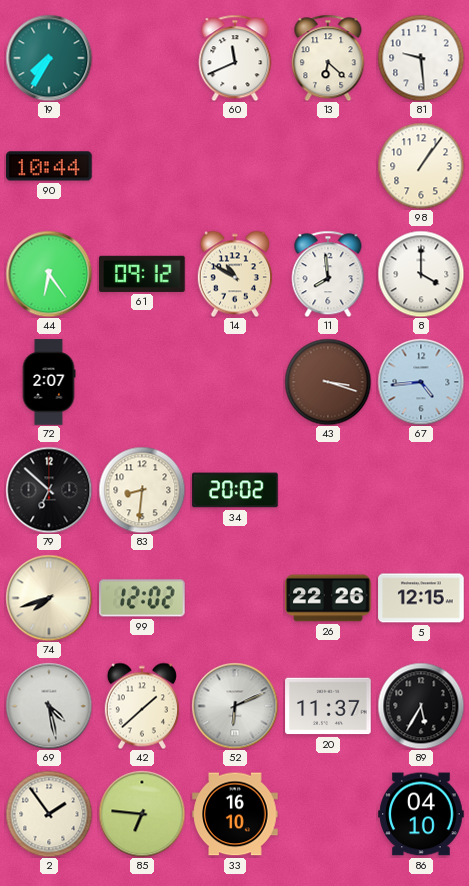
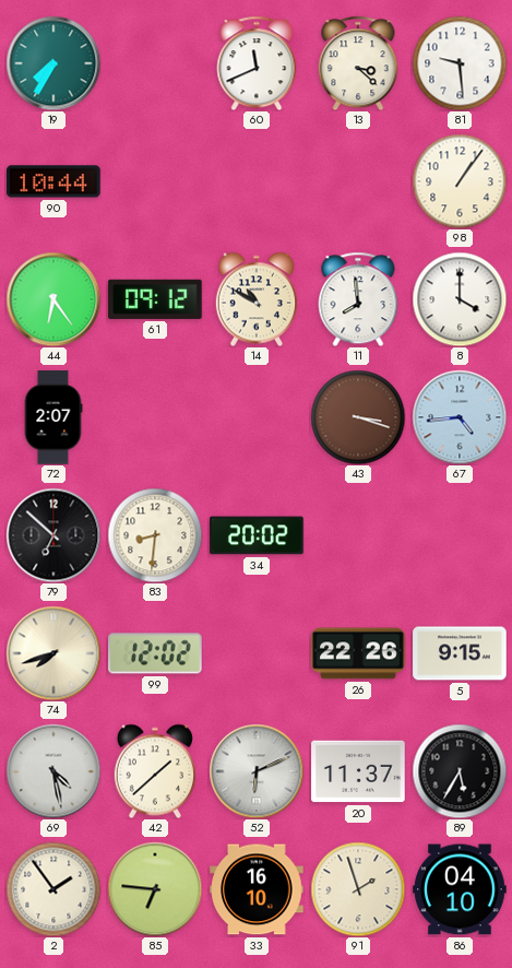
13: 6:22 -> 3:22
5: 12:15 -> 9:15
91: none -> 1:57
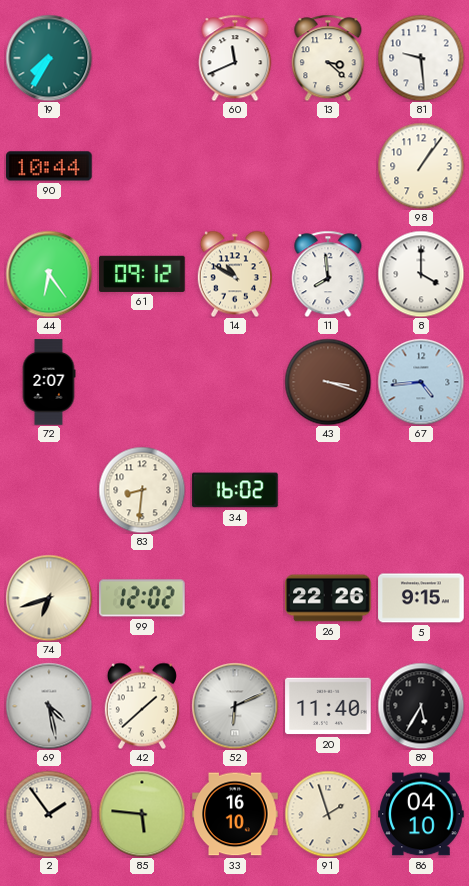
79: 6:52 -> none
34: 20:02 -> 16:02
74: 7:42 -> 6:42
20: 11:37 -> 11:40
85: 6:46 -> 5:46
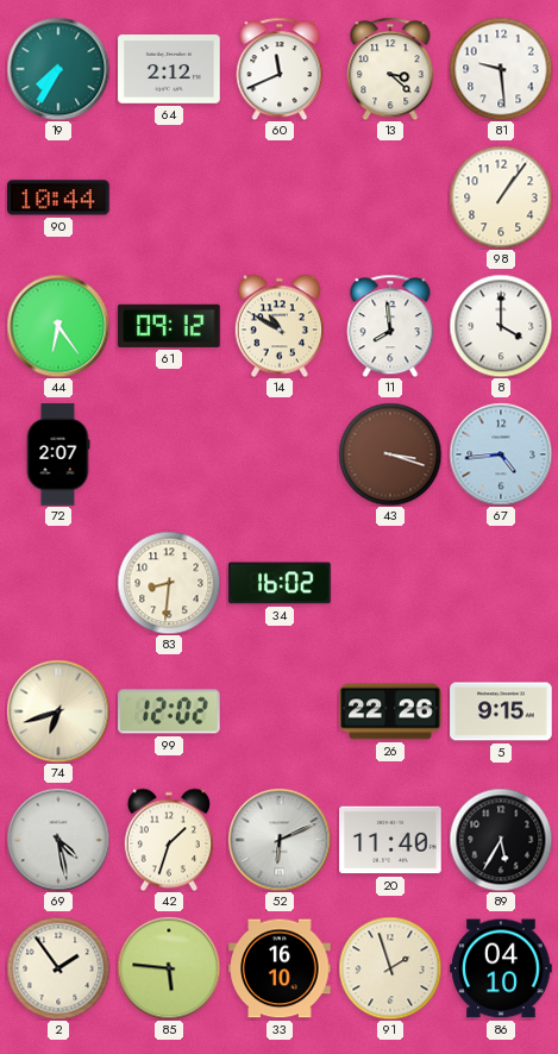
64: none -> 2:12
42: 1:38 -> 1:33
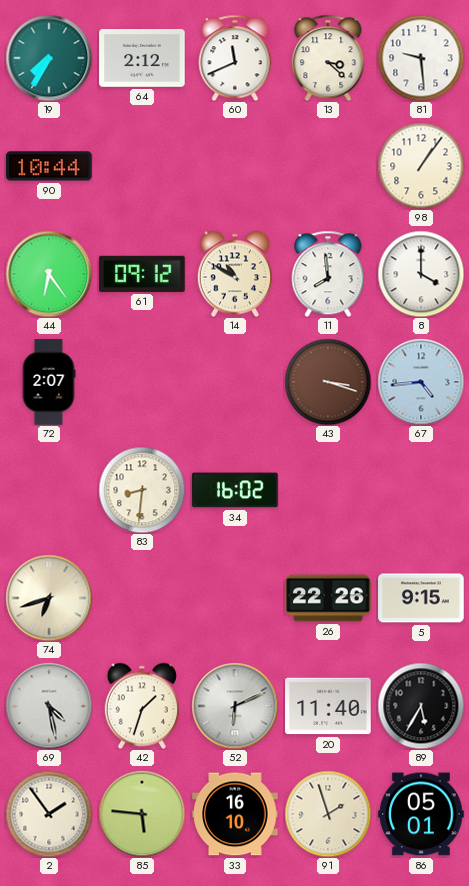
99: 12:02 -> none
86: 04:10 -> 05:01
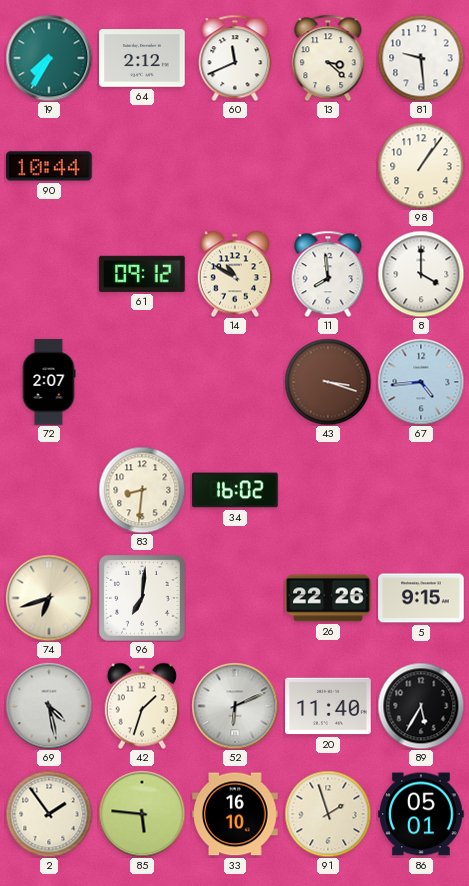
44: 6:24 -> none
96: none -> 7:01
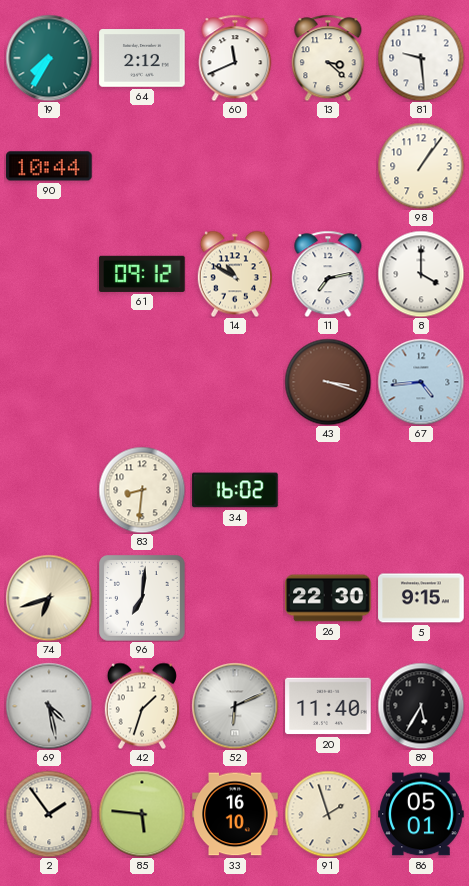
11: 7:59 -> 7:13
72: 2:07 -> none
26: 22:26 -> 22:30
